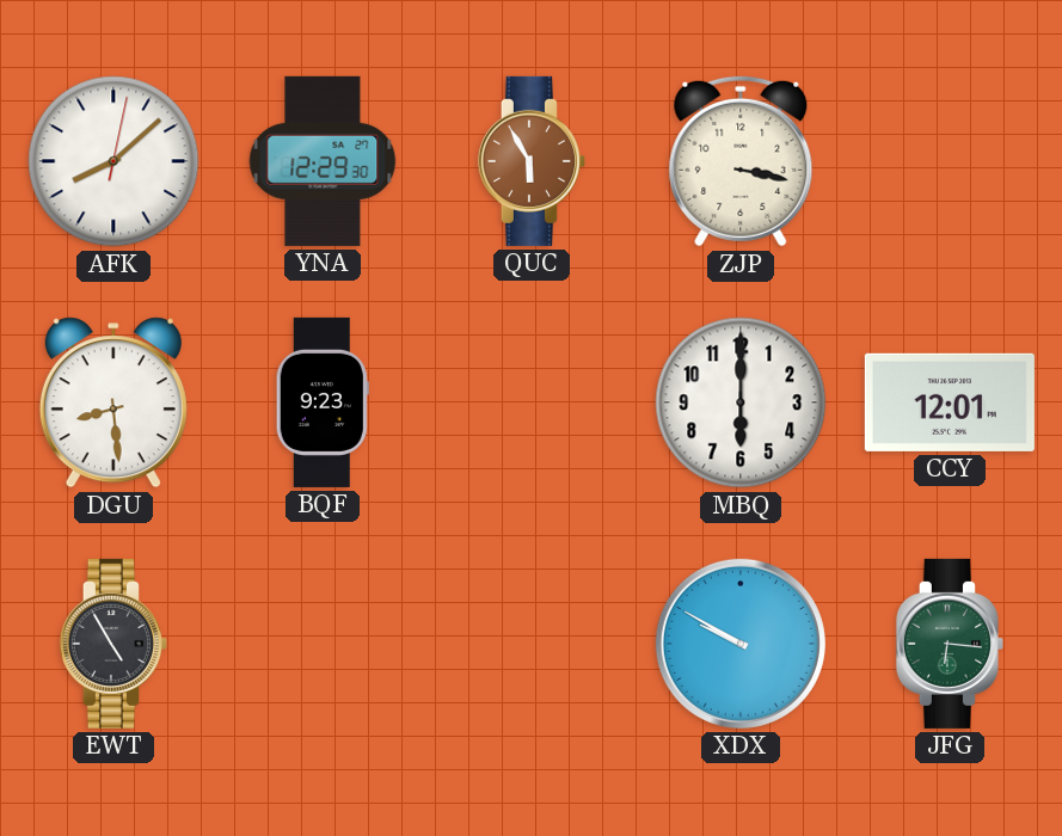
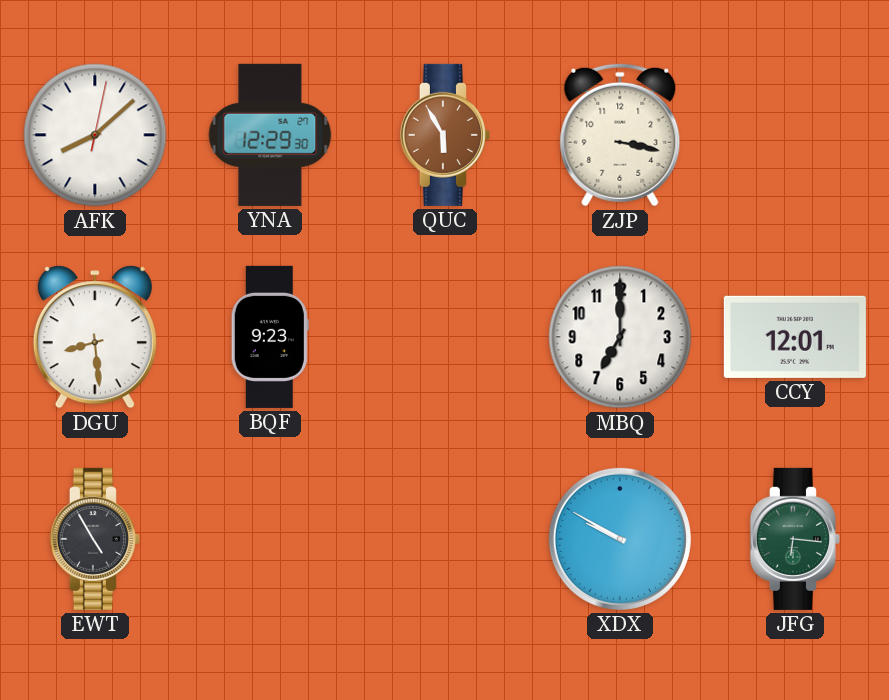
MBQ: 6:00 -> 7:00
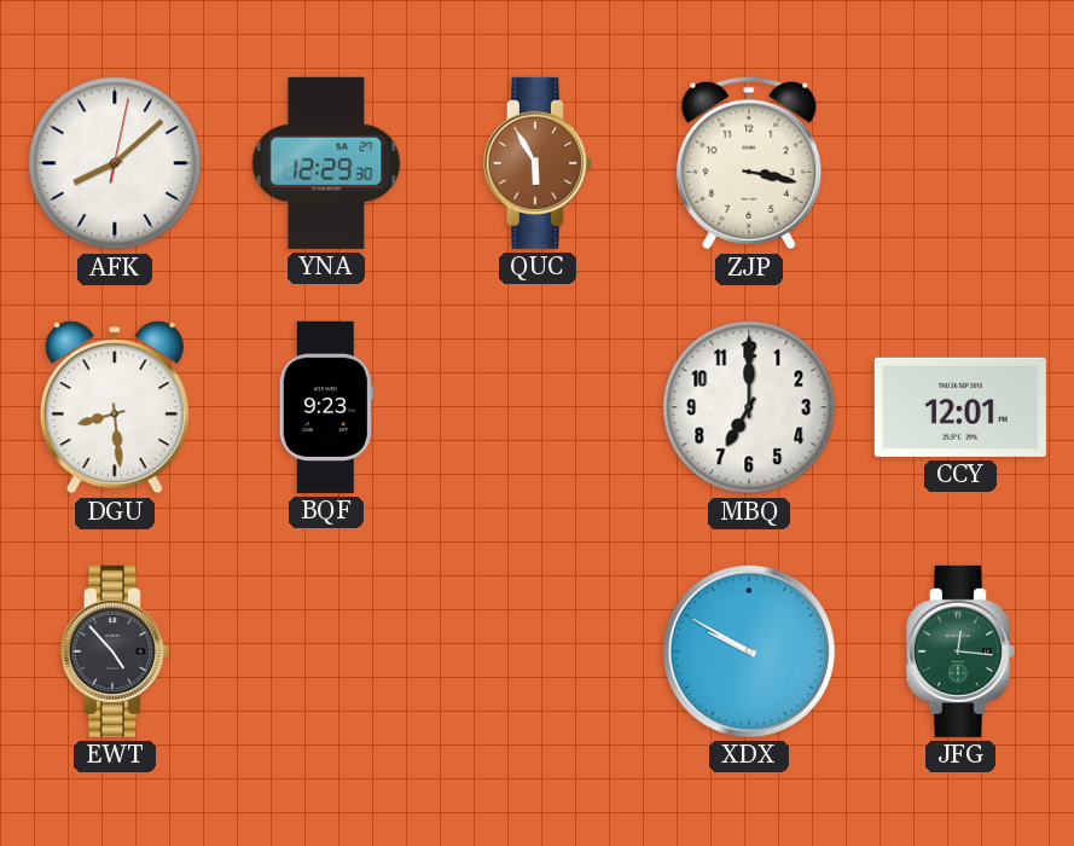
EWT: 4:55 -> 4:53
JFG: 6:16 -> 12:16
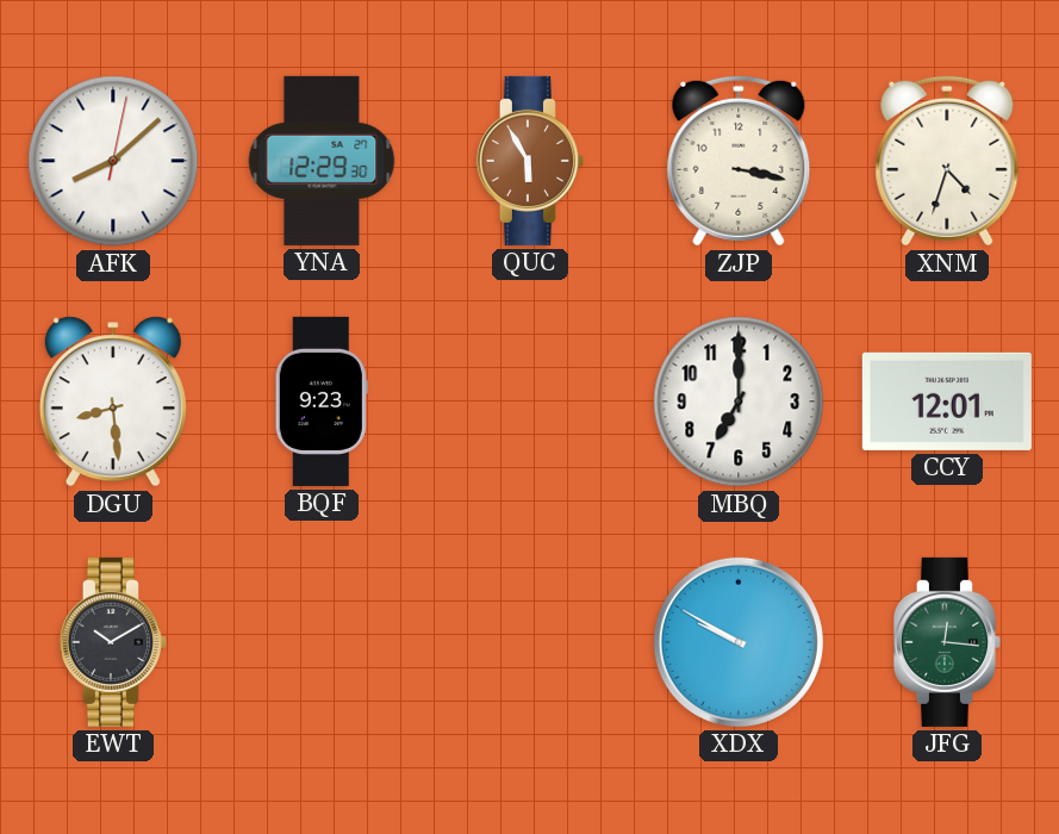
XNM: none -> 4:33
EWT: 4:53 -> 10:10
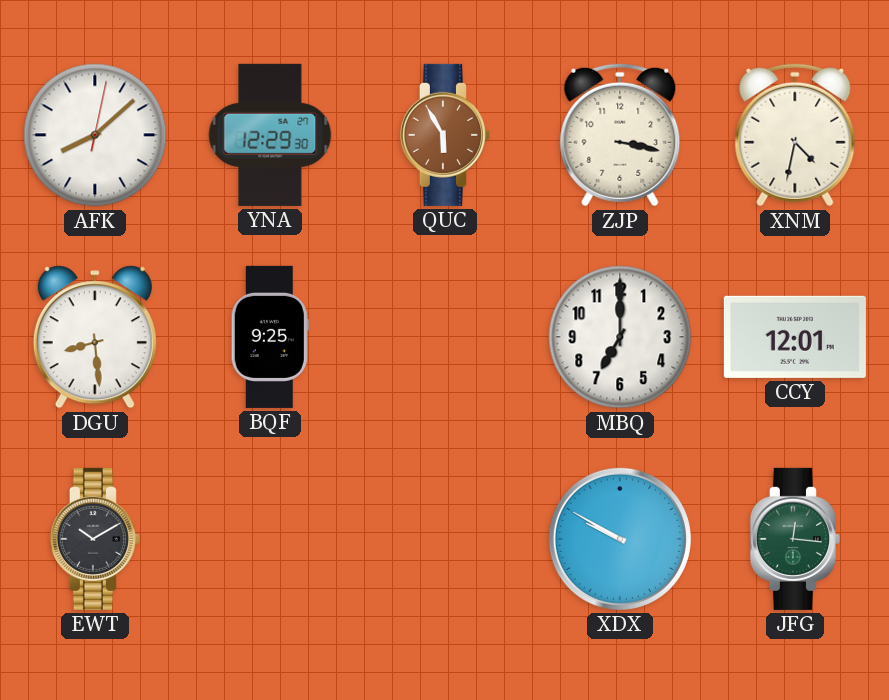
XNM: 4:33 -> 4:32
BQF: 9:23 -> 9:25
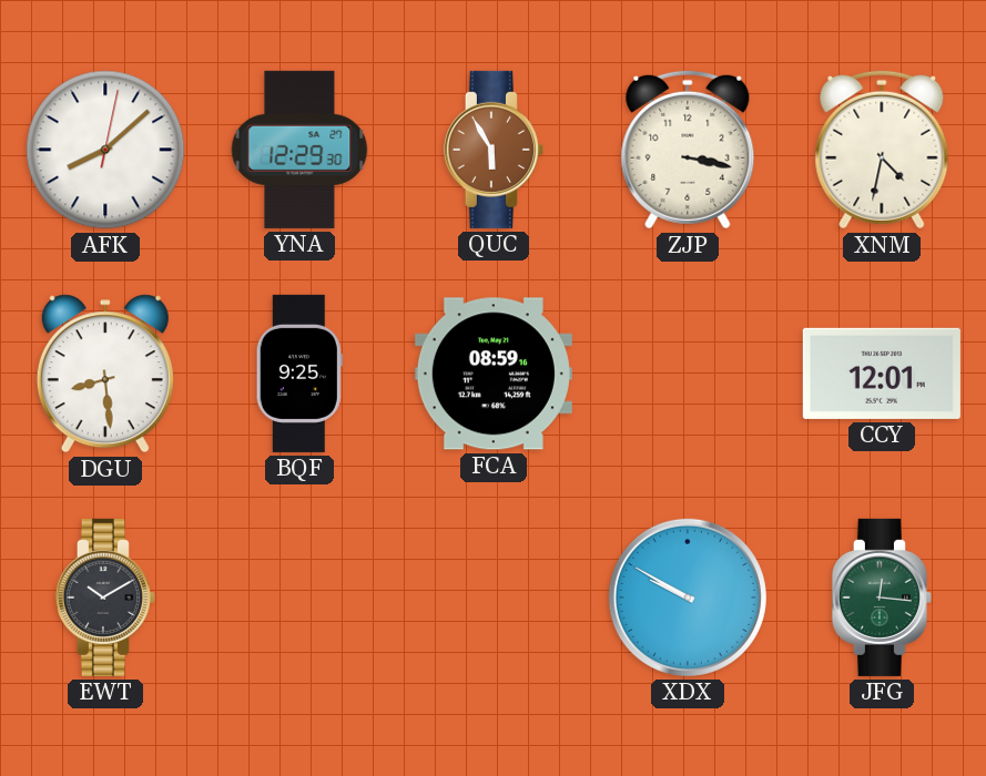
FCA: none -> 08:59
MBQ: 7:00 -> none
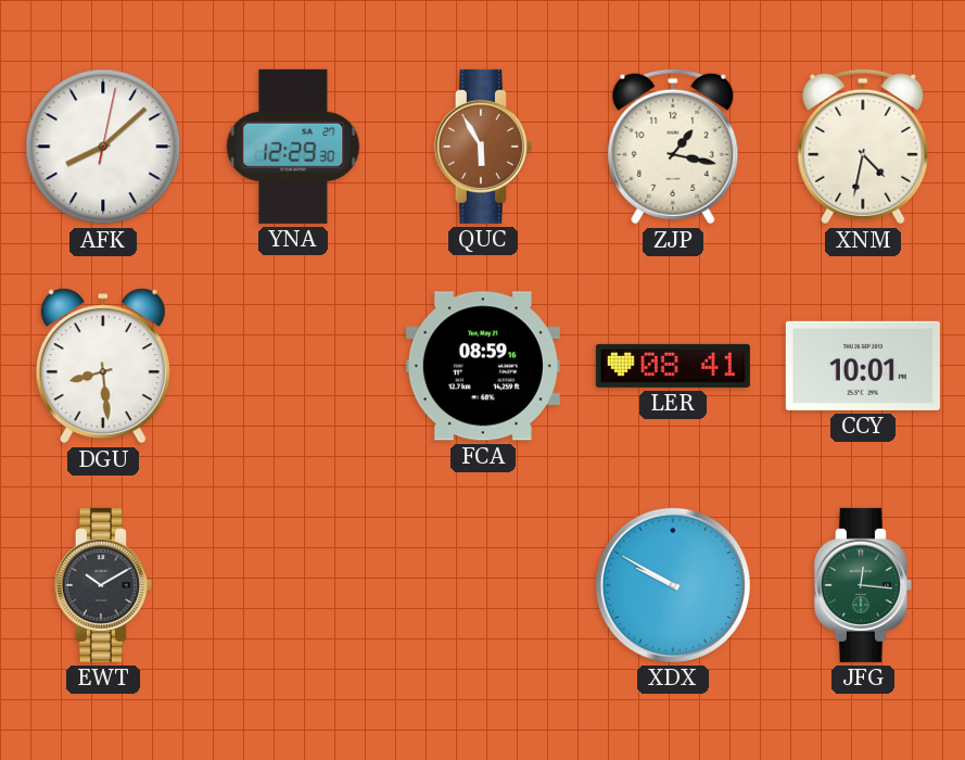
ZJP: 3:17 -> 1:17
BQF: 9:25 -> none
LER: none -> 08:41
CCY: 12:01 -> 10:01
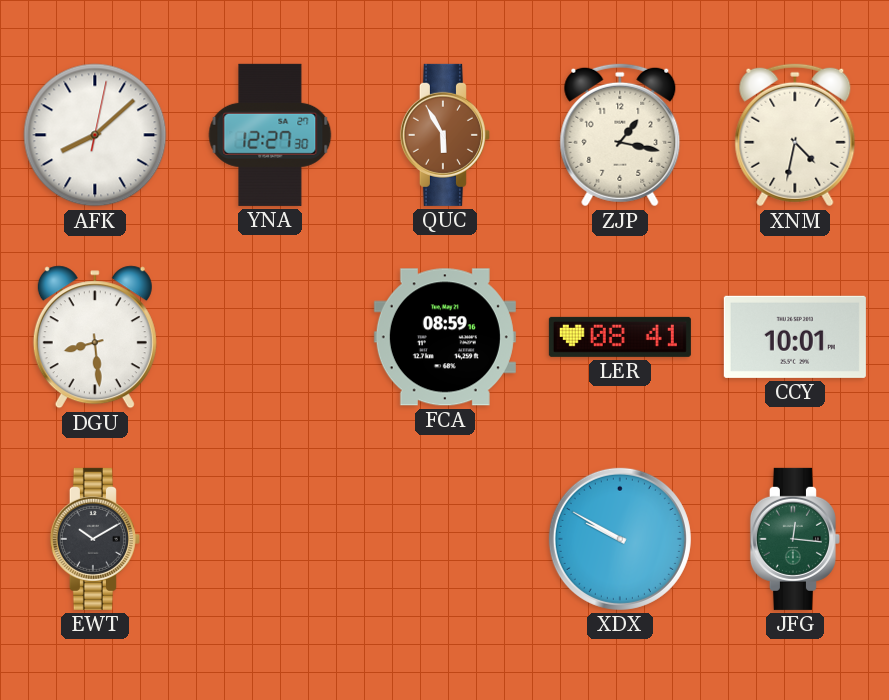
YNA: 12:29 -> 12:27
